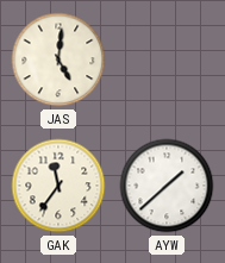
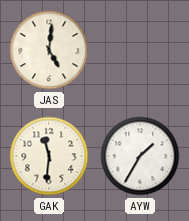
GAK: 11:36 -> 11:31
AYW: 1:38 -> 1:35
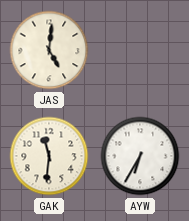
AYW: 1:35 -> 6:35
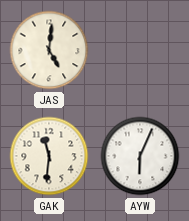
AYW: 6:35 -> 6:04
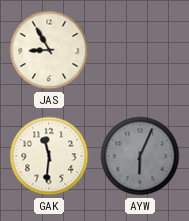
JAS: 5:01 -> 8:55
AYW dial: white -> grey
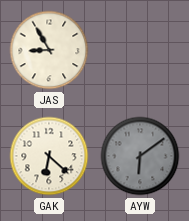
GAK: 11:31 -> 6:22
AYW: 6:04 -> 6:09
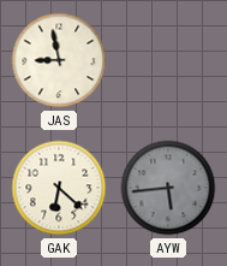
JAS: 8:55 -> 8:58
AYW: 6:09 -> 5:44
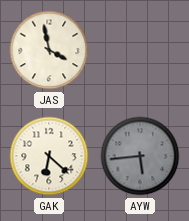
JAS: 8:58 -> 3:58
